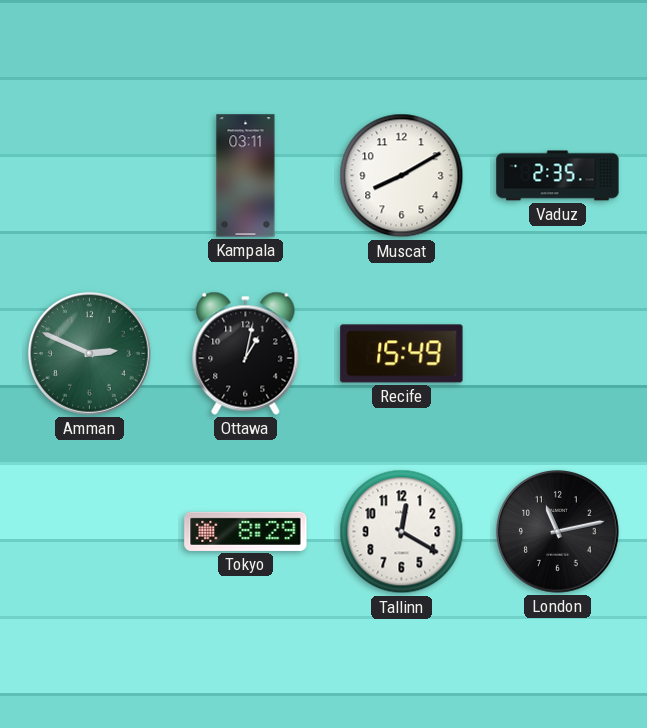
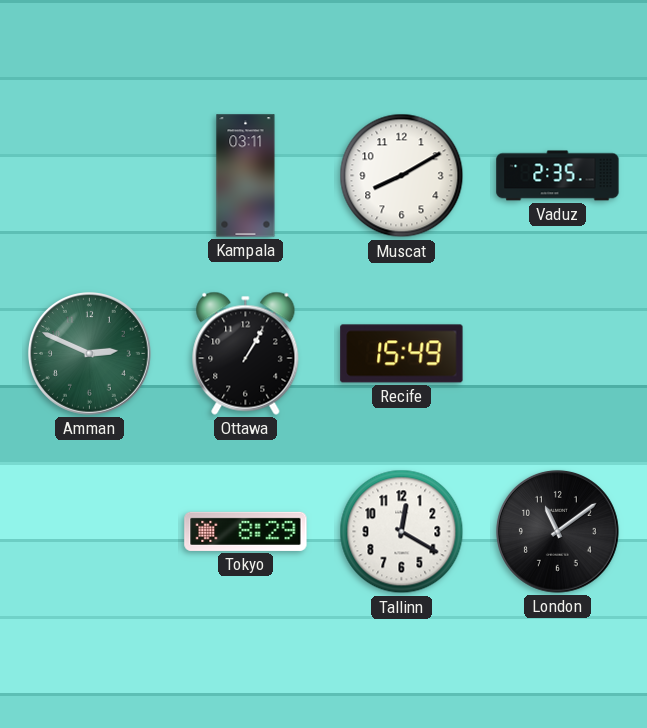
Ottawa: 1:02 -> 1:05
London: 11:13 -> 11:09
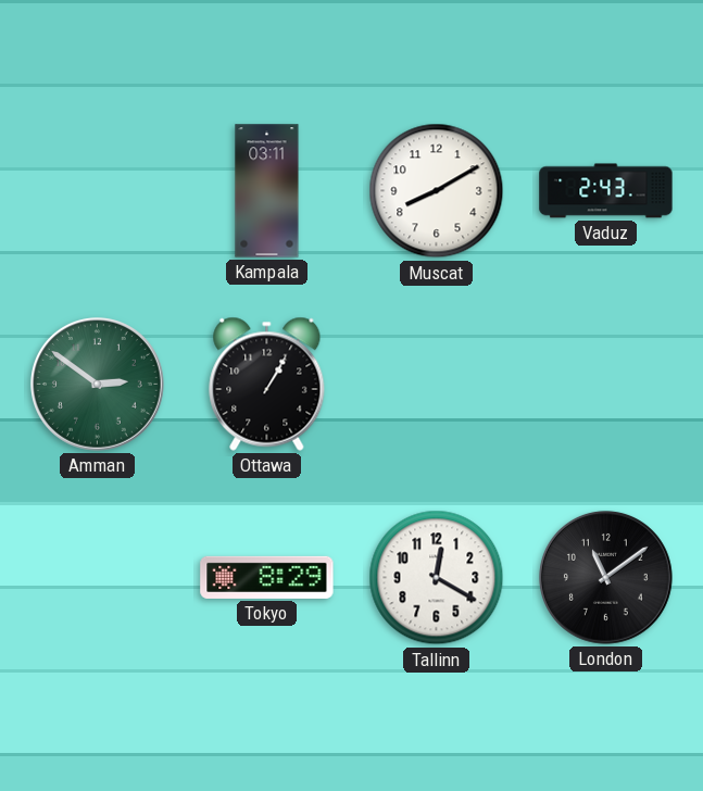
Vaduz: 2:35 -> 2:43
Amman: 2:49 -> 2:51
Recife: 15:49 -> none
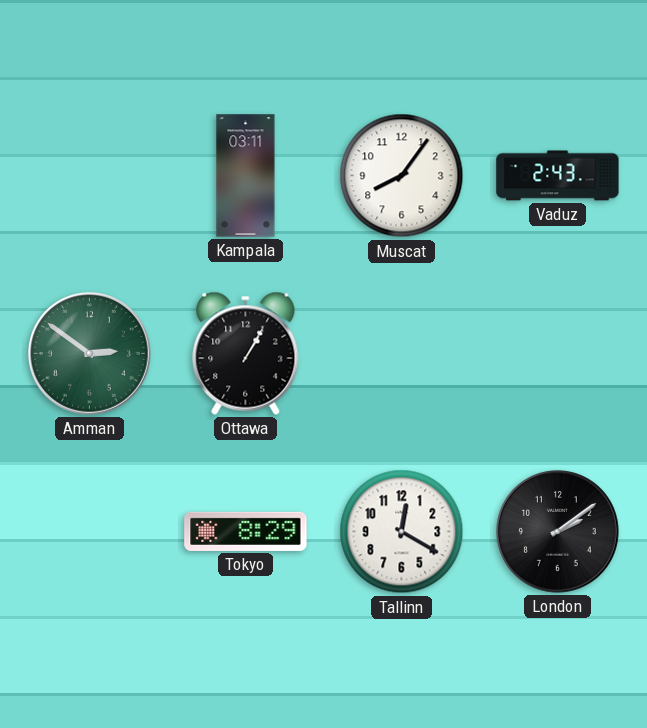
Muscat: 8:10 -> 8:06
London: 11:09 -> 2:09
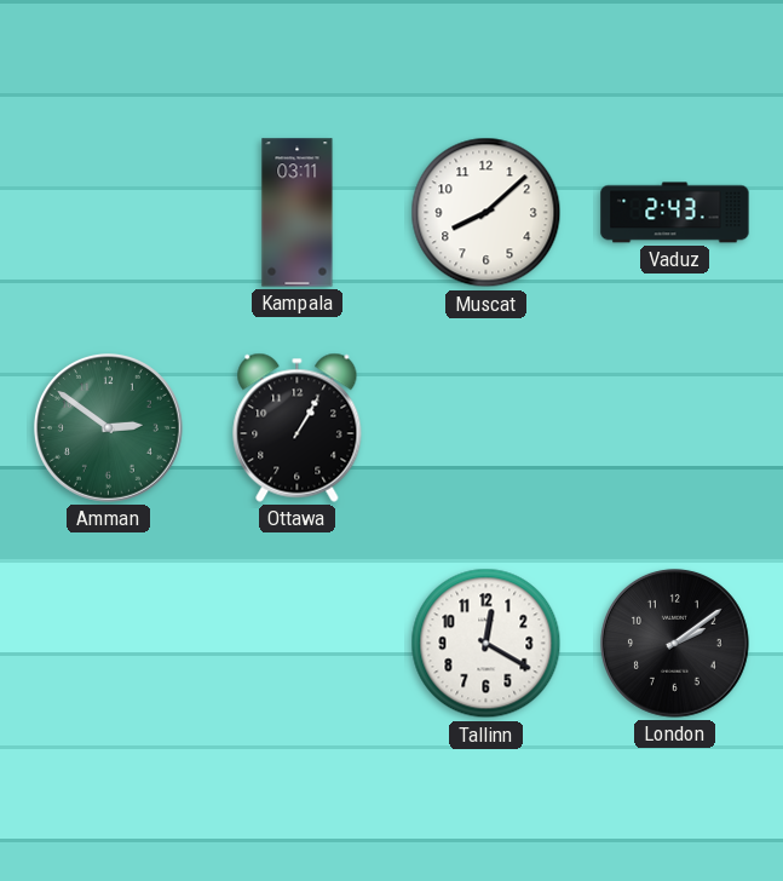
Muscat: 8:06 -> 8:08
Tokyo: 8:29 -> none
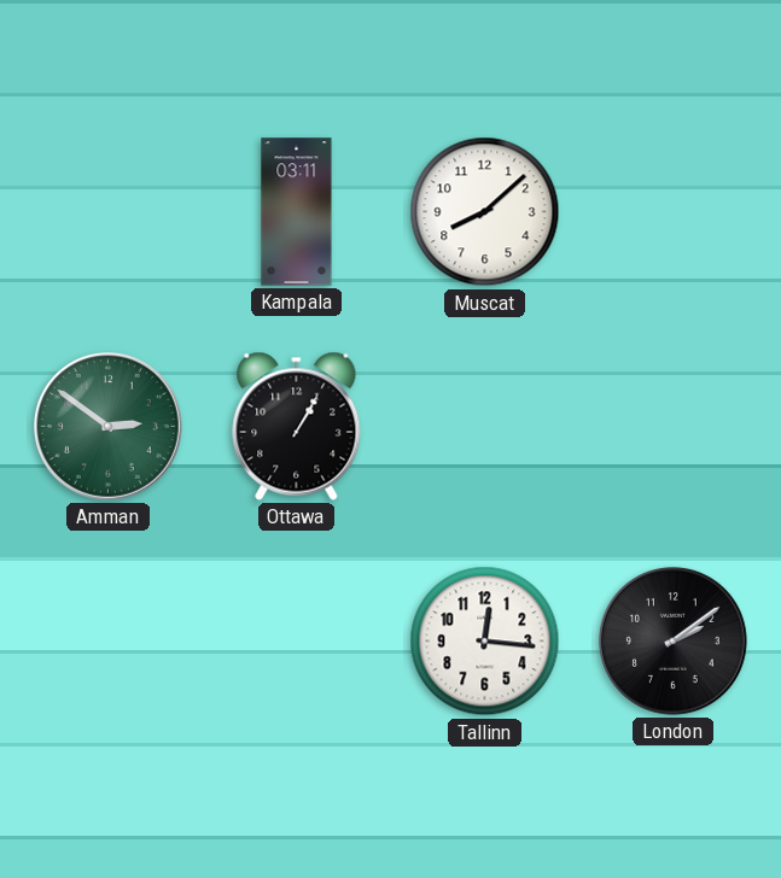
Vaduz: 2:43 -> none
Tallinn: 12:20 -> 12:16
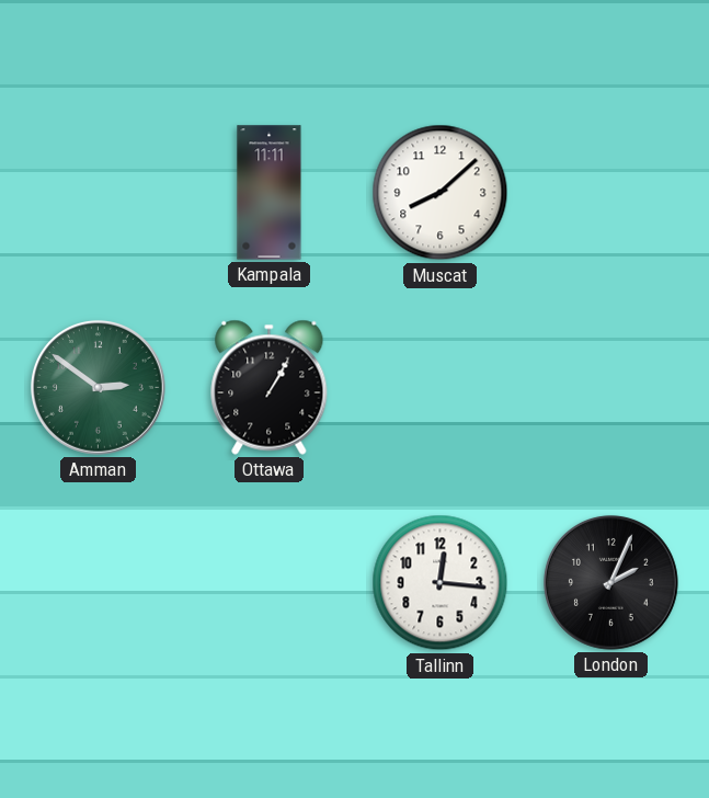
Kampala: 03:11 -> 11:11
London: 2:09 -> 2:04
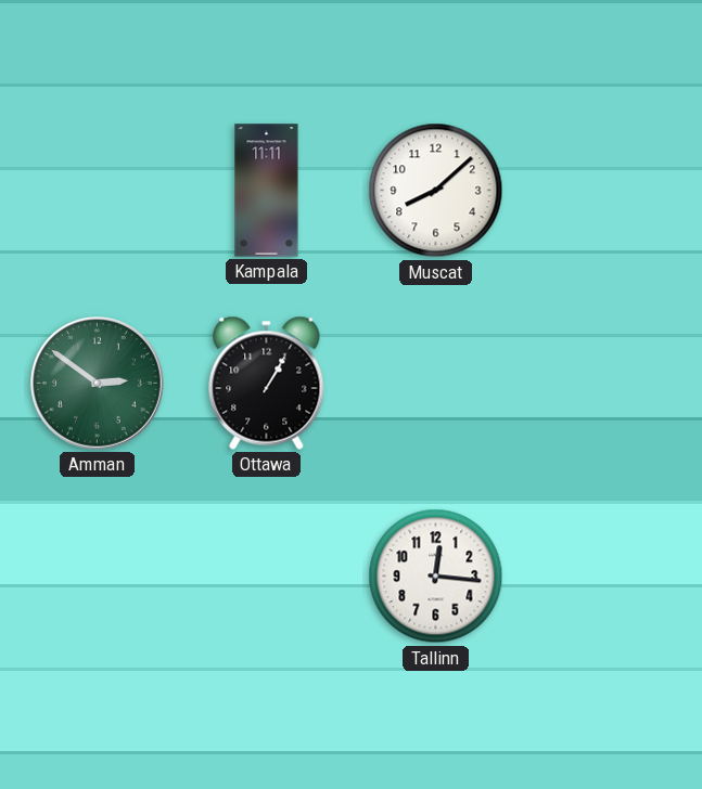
London: 2:04 -> none
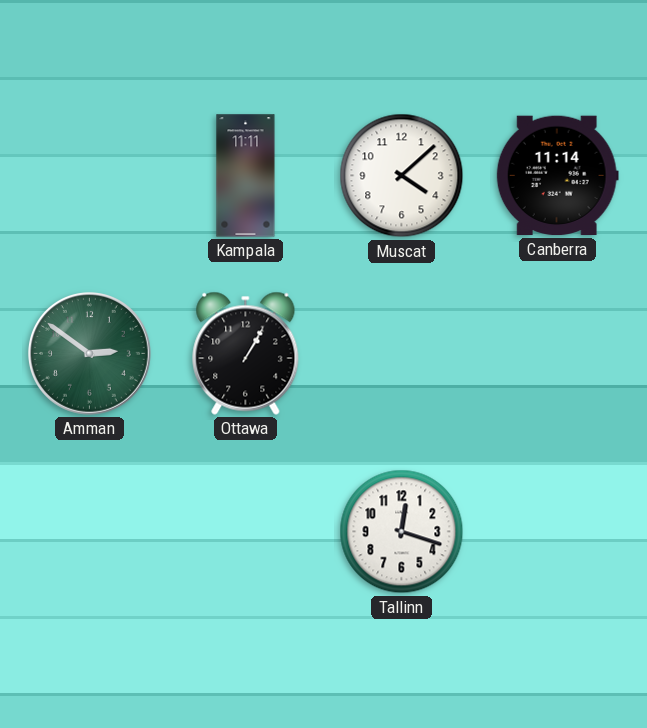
Muscat: 8:08 -> 4:08
Canberra: none -> 11:14
Tallinn: 12:16 -> 12:18
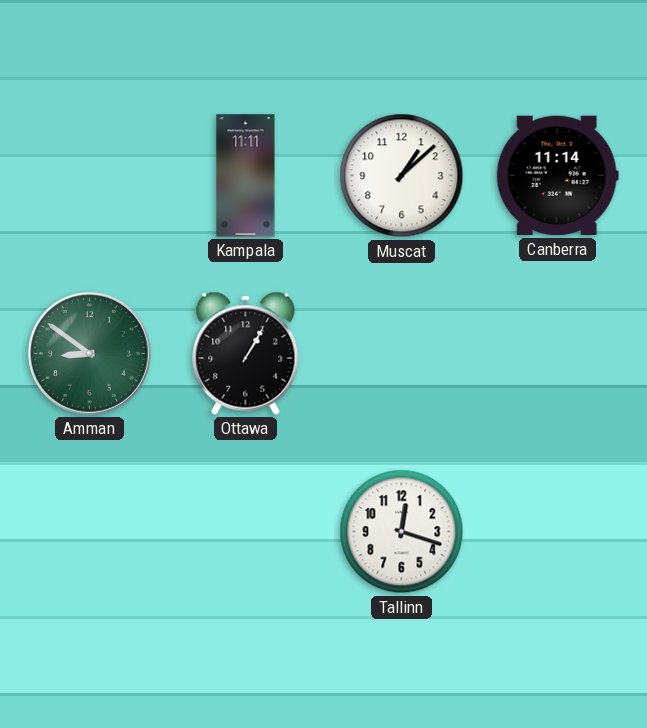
Muscat: 4:08 -> 1:08
Amman: 2:51 -> 8:51
